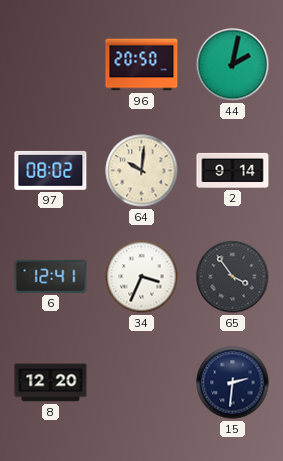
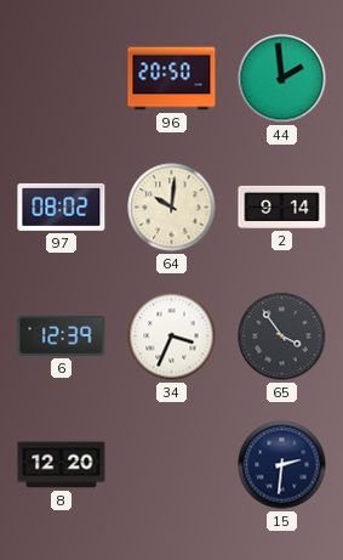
44: 2:02 -> 1:59
6: 12:41 -> 12:39
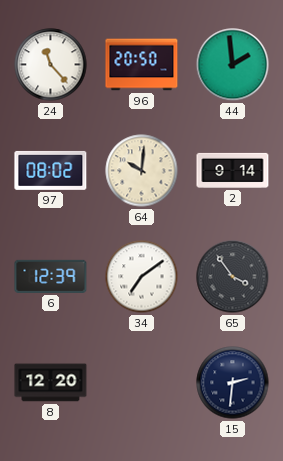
24: none -> 11:23
34: 3:34 -> 7:09
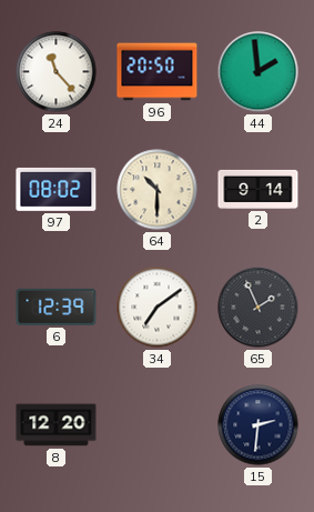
64: 10:01 -> 10:30
65: 3:54 -> 1:56
